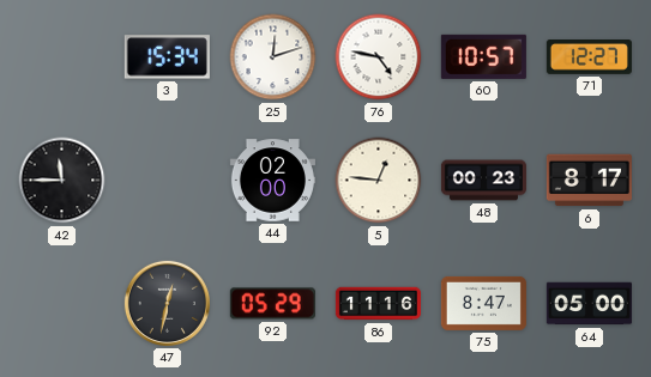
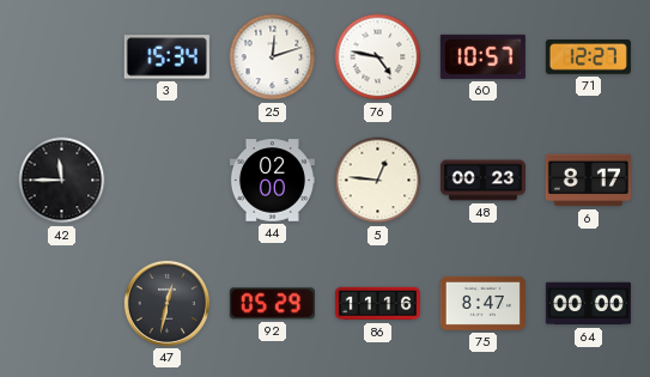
64: 05:00 -> 00:00
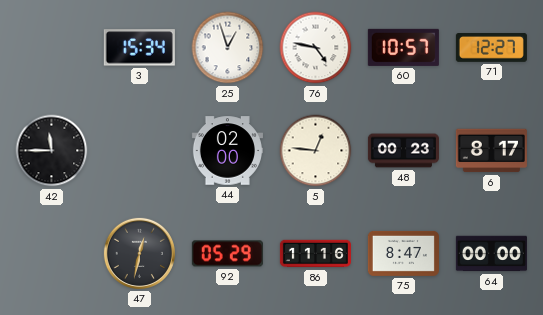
25: 12:12 -> 12:57
